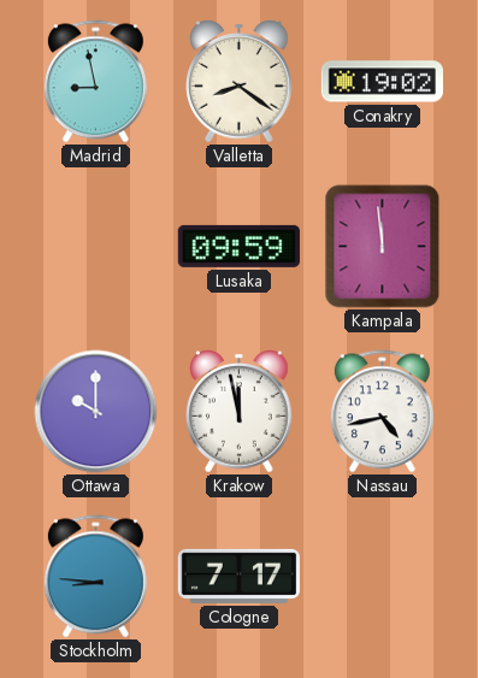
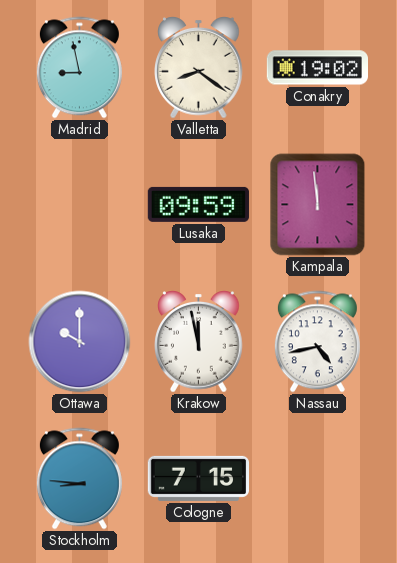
Cologne: 7:17 -> 7:15
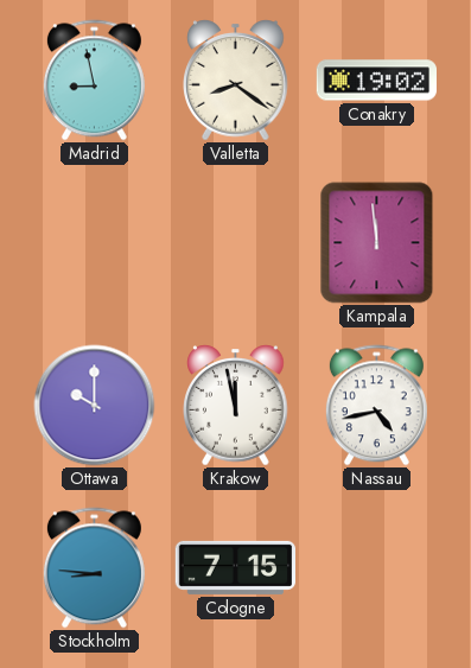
Lusaka: 09:59 -> none
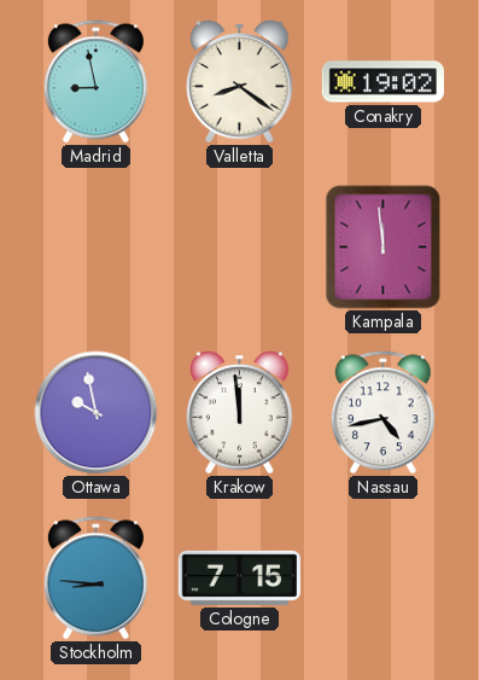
Ottawa: 10:00 -> 9:58
Krakow: 11:58 -> 11:59
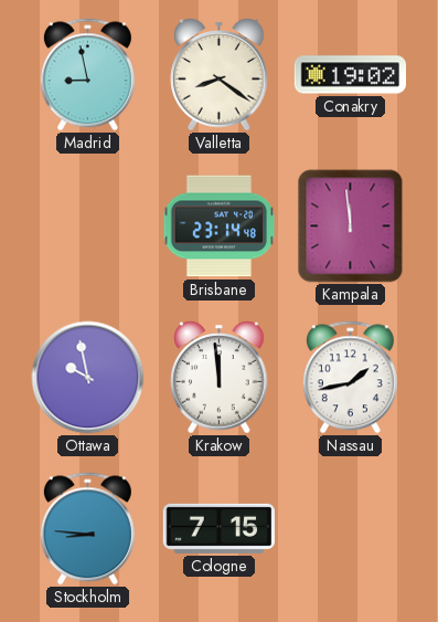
Brisbane: none -> 23:14
Nassau: 4:43 -> 1:43
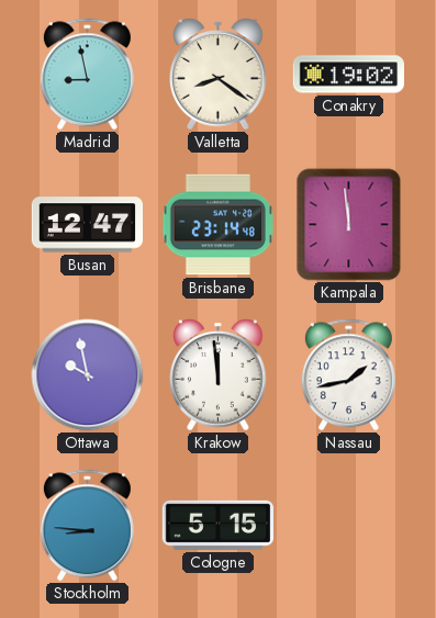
Busan: none -> 12:47
Cologne: 7:15 -> 5:15
